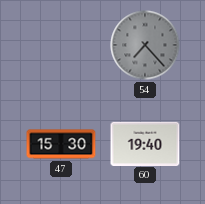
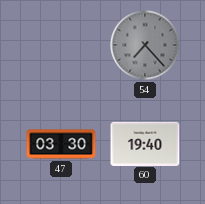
47: 15:30 -> 03:30
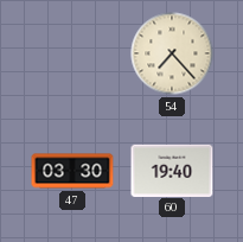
54 dial: grey -> cream
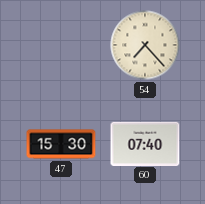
47: 03:30 -> 15:30
60: 19:40 -> 07:40
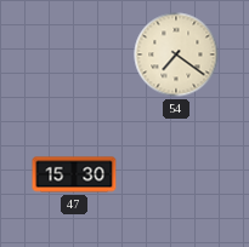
54: 7:23 -> 7:21
60: 07:40 -> none
